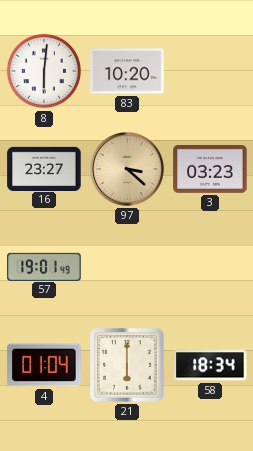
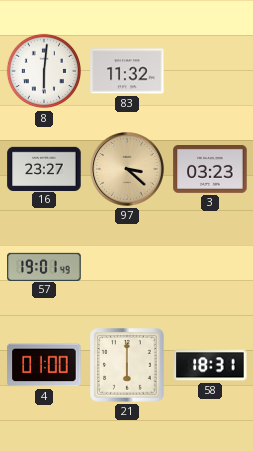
83: 10:20 -> 11:32
4: 01:04 -> 01:00
58: 18:34 -> 18:31
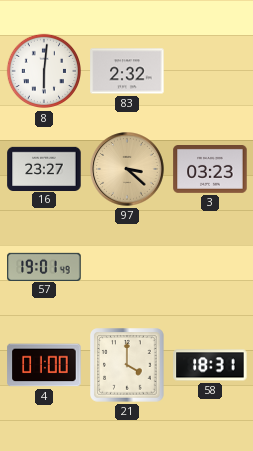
83: 11:32 -> 2:32
21: 6:00 -> 4:00
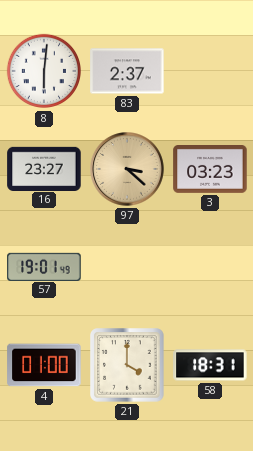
83: 2:32 -> 2:37
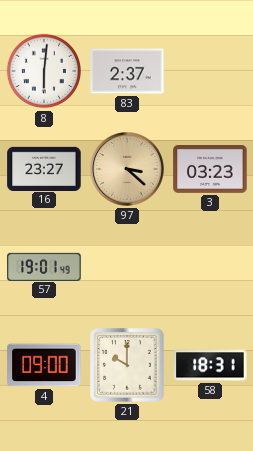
4: 01:00 -> 09:00
21: 4:00 -> 10:00
